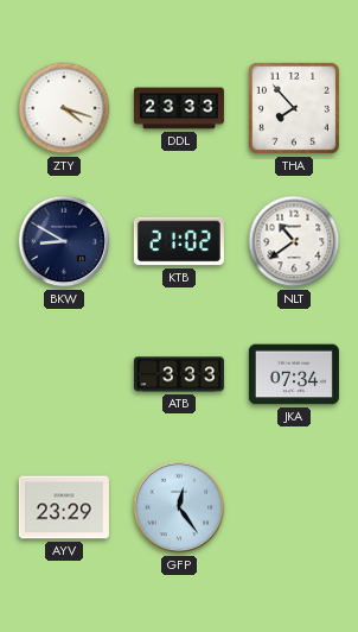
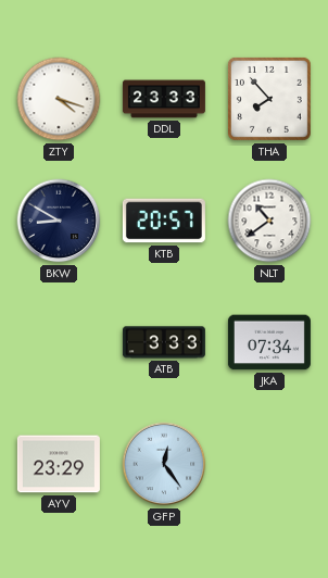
KTB: 21:02 -> 20:57
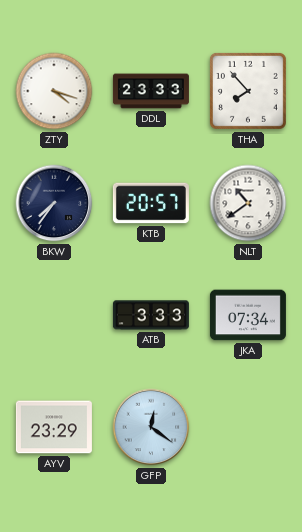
BKW: 8:50 -> 7:36
GFP: 12:24 -> 12:21
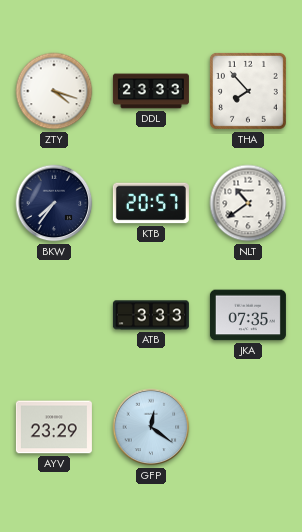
JKA: 07:34 -> 07:35
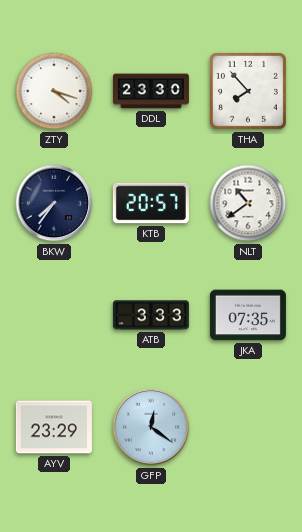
DDL: 23:33 -> 23:30
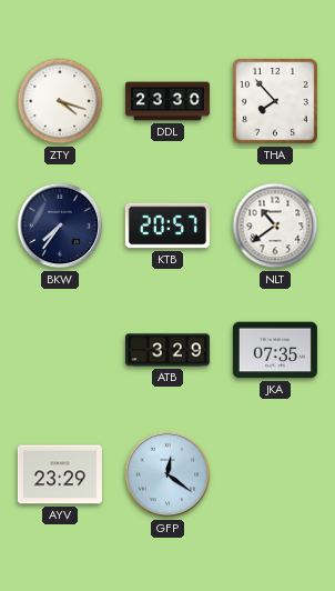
ATB: 3:33 -> 3:29
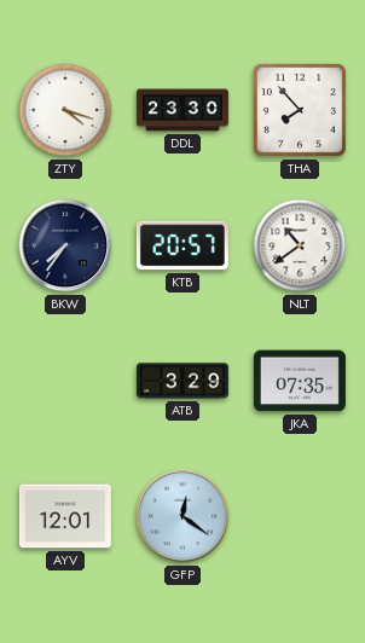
AYV: 23:29 -> 12:01
